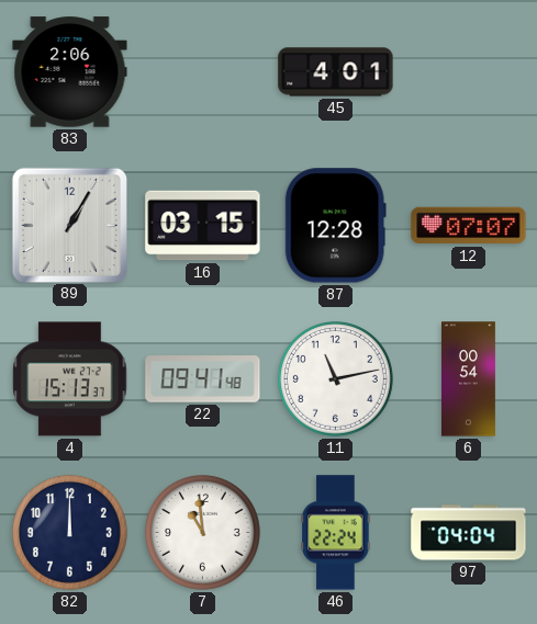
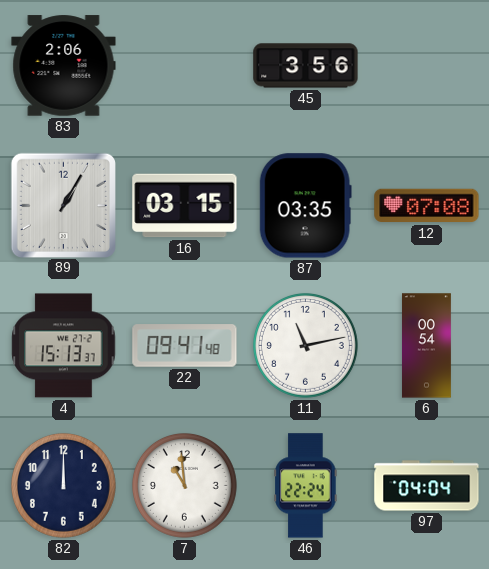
45: 4:01 -> 3:56
87: 12:28 -> 03:35
12: 07:07 -> 07:08
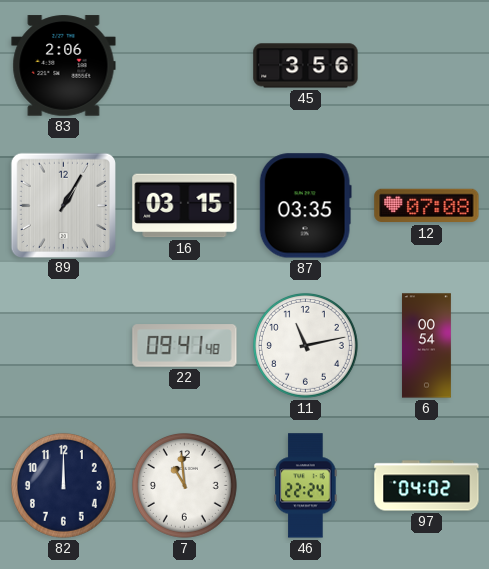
4: 15:13 -> none
97: 04:04 -> 04:02
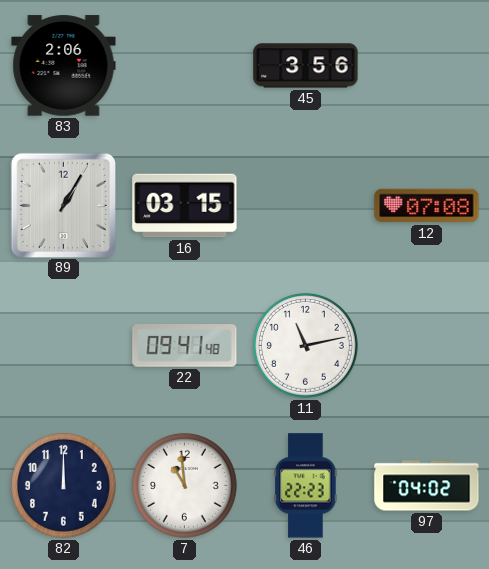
87: 03:35 -> none
6: 00:54 -> none
46: 22:24 -> 22:23
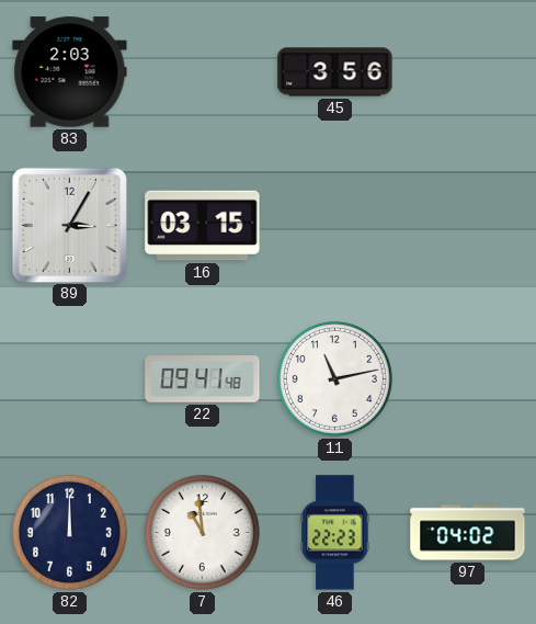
83: 2:06 -> 2:03
89: 1:05 -> 3:05
12: 07:08 -> none
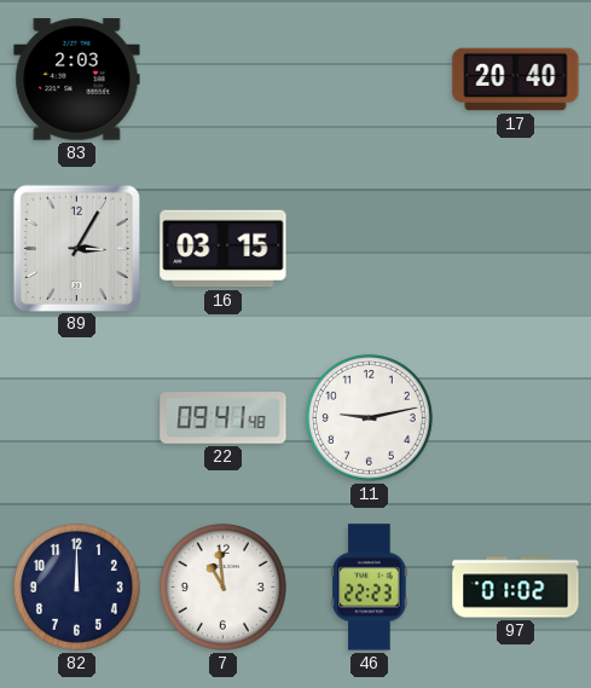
45: 3:56 -> none
17: none -> 20:40
11: 11:13 -> 9:13
97: 04:02 -> 01:02
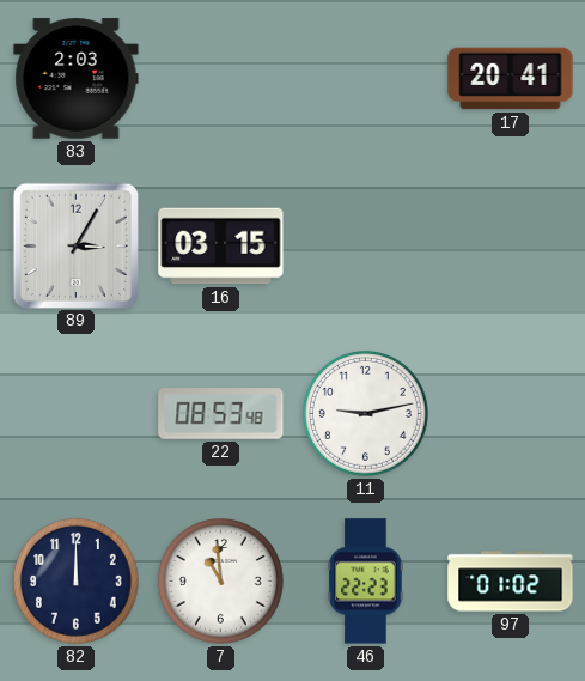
17: 20:40 -> 20:41
22: 09:41 -> 08:53
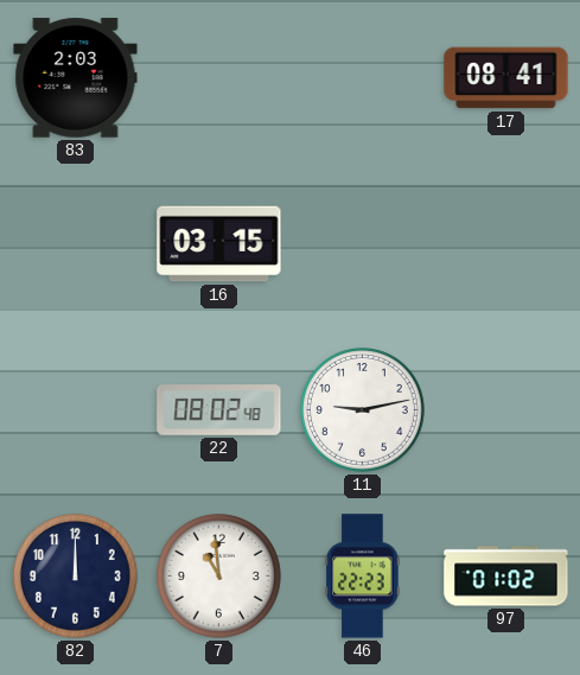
17: 20:41 -> 08:41
89: 3:05 -> none
22: 08:53 -> 08:02
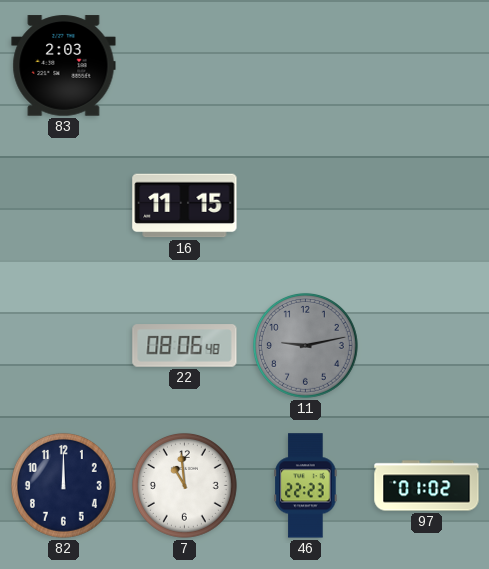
17: 08:41 -> none
16: 03:15 -> 11:15
22: 08:02 -> 08:06
11 dial: white -> grey
